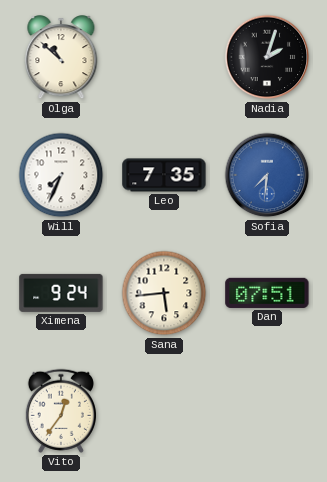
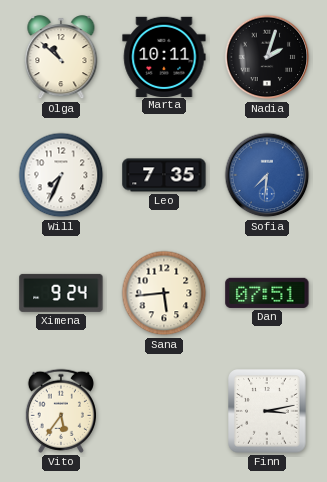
Marta: none -> 10:11
Vito: 12:36 -> 5:36
Finn: none -> 3:13
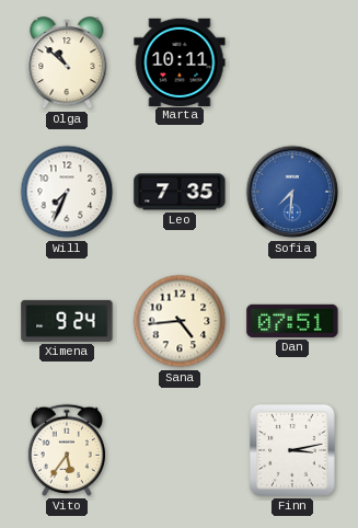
Nadia: 2:03 -> none
Sana: 5:44 -> 4:44
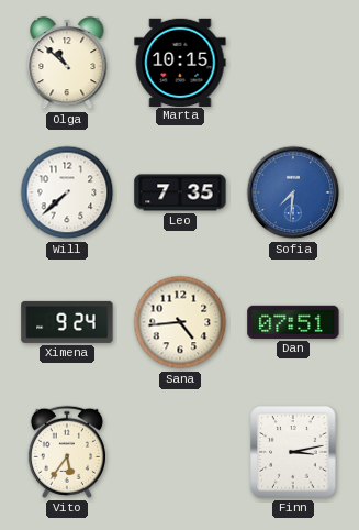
Marta: 10:11 -> 10:15
Will: 7:34 -> 7:38
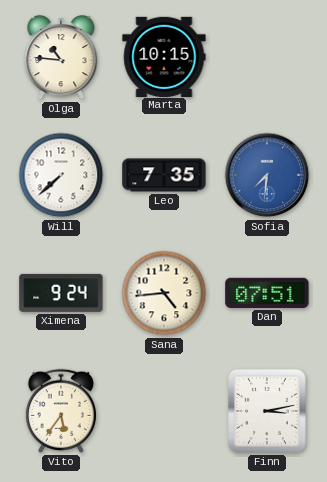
Olga: 10:52 -> 10:46
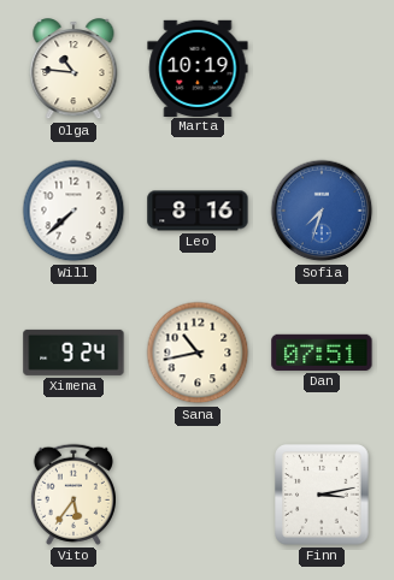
Marta: 10:15 -> 10:19
Leo: 7:35 -> 8:16
Sofia: 7:31 -> 7:33
Sana: 4:44 -> 10:43
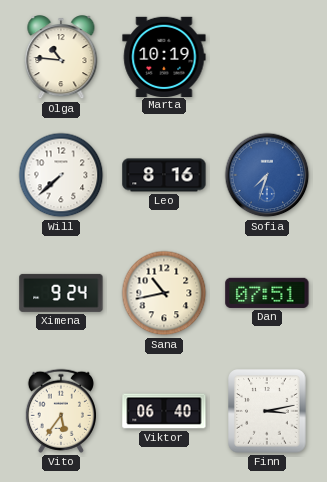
Viktor: none -> 06:40
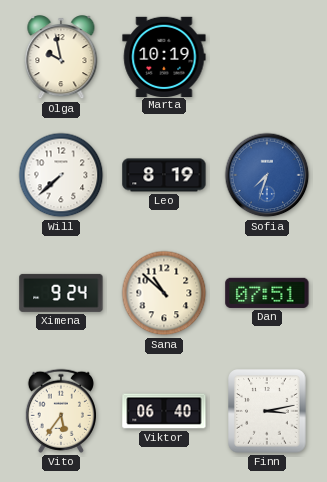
Olga: 10:46 -> 9:58
Leo: 8:16 -> 8:19
Sana: 10:43 -> 10:52
